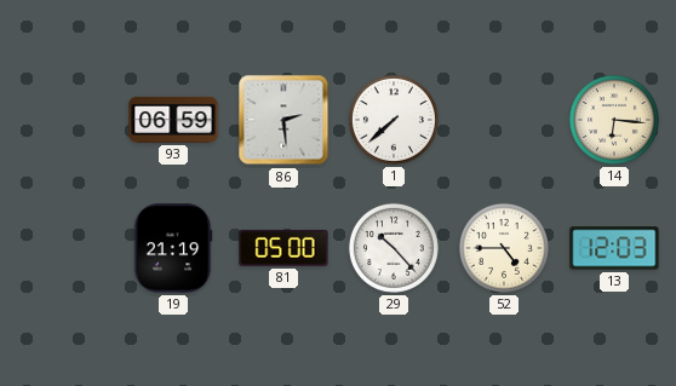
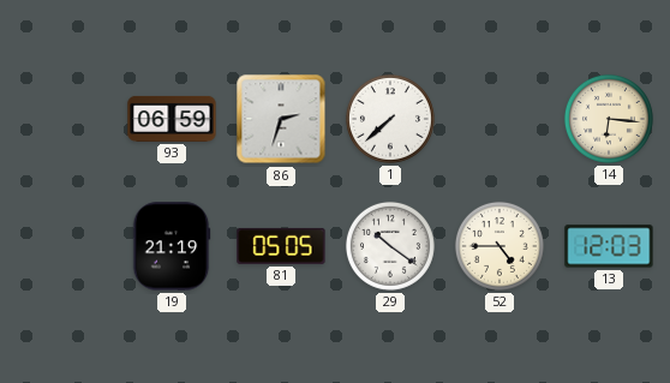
86: 2:29 -> 2:33
81: 05:00 -> 05:05
29: 10:23 -> 10:21
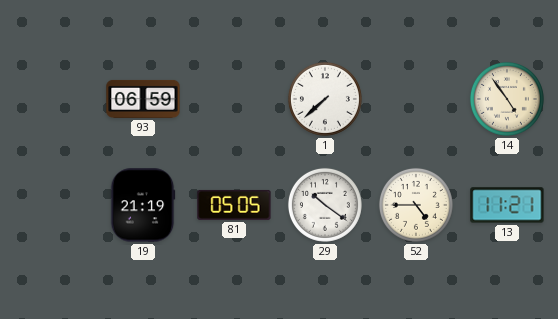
86: 2:33 -> none
14: 6:16 -> 4:54
13: 12:03 -> 11:21
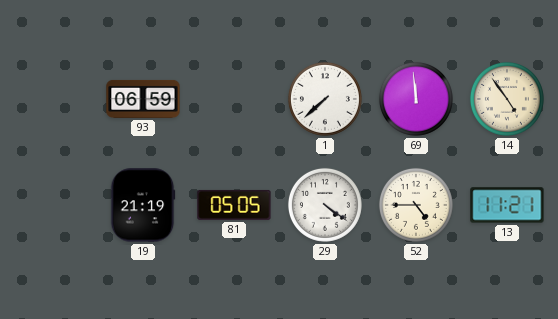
69: none -> 11:59
29: 10:21 -> 4:21
